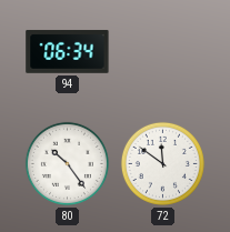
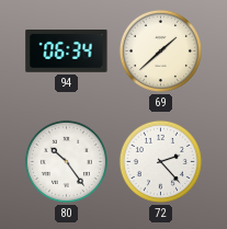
69: none -> 1:38
72: 11:51 -> 2:23
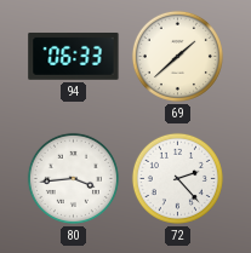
94: 06:34 -> 06:33
80: 10:24 -> 3:44
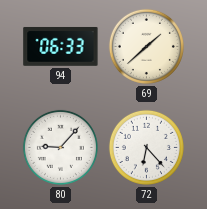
80: 3:44 -> 9:07
72: 2:23 -> 6:23
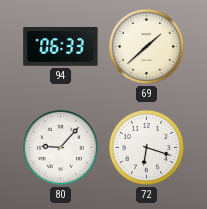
72: 6:23 -> 6:18
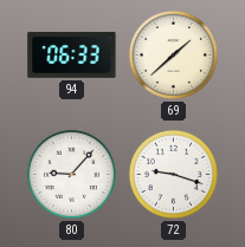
72: 6:18 -> 9:18
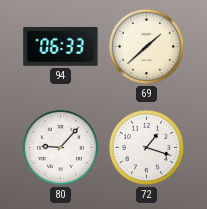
72: 9:18 -> 1:18
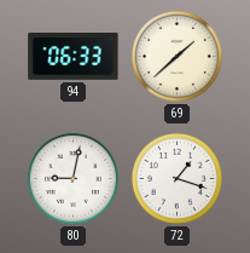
80: 9:07 -> 9:02
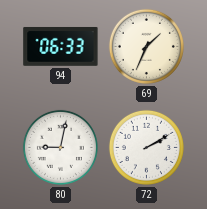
69: 1:38 -> 1:34
72: 1:18 -> 2:10
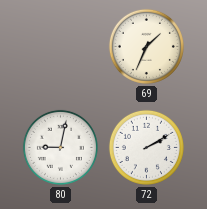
94: 06:33 -> none
